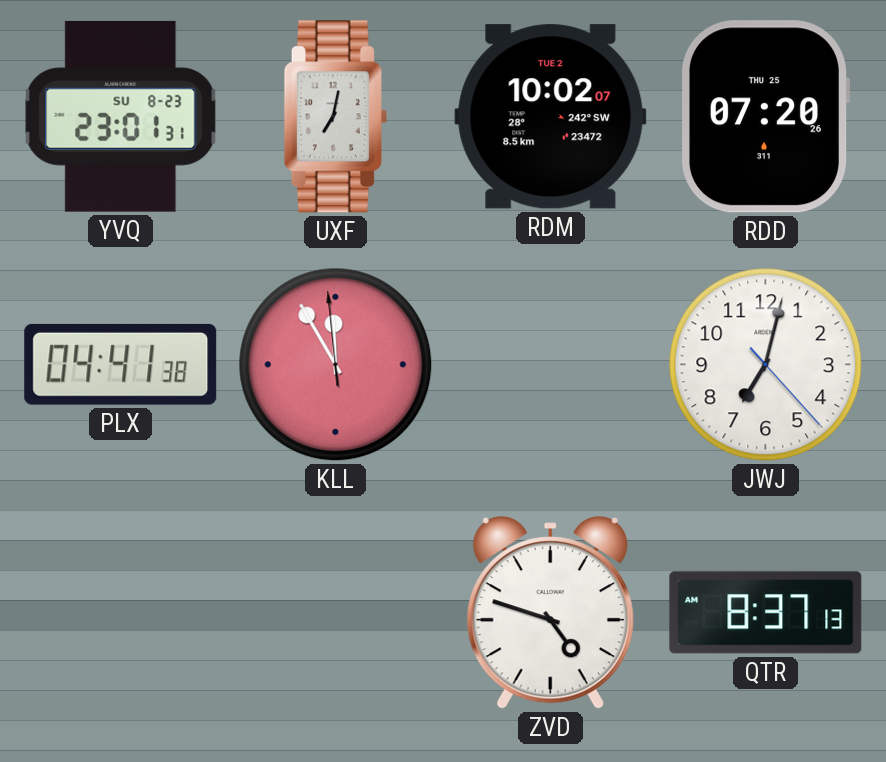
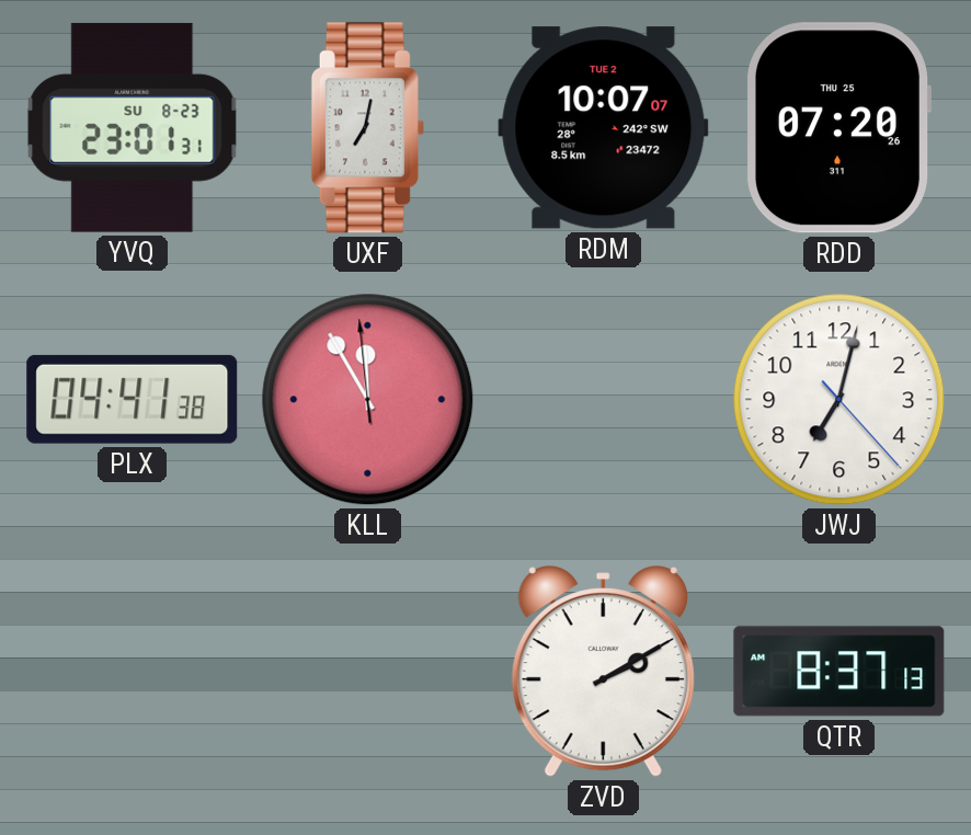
RDM: 10:02 -> 10:07
ZVD: 4:48 -> 2:10
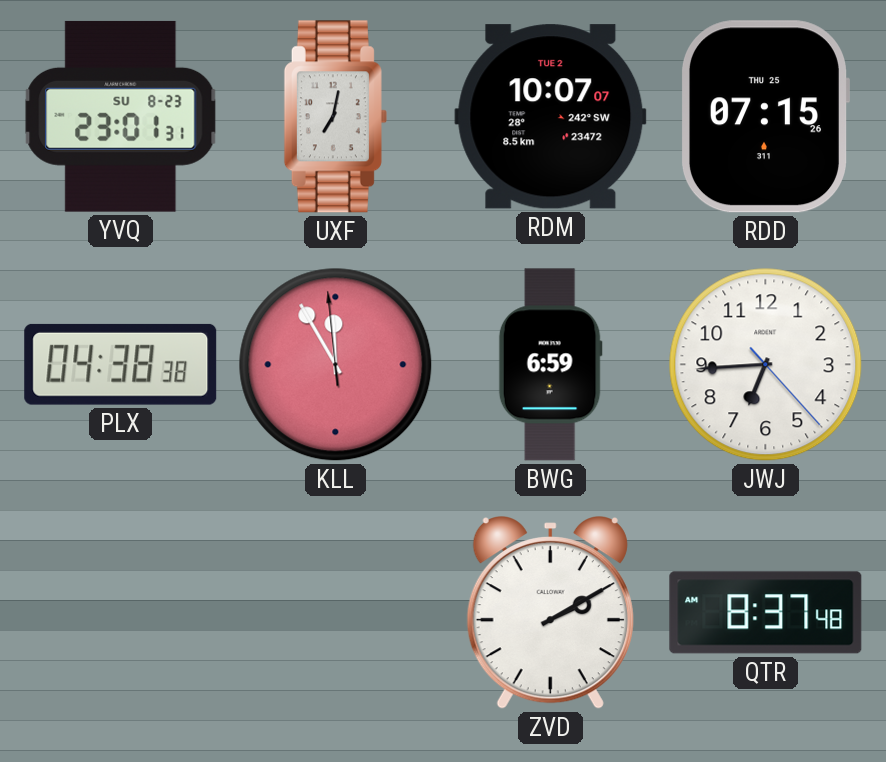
RDD: 07:20 -> 07:15
PLX: 04:41 -> 04:38
BWG: none -> 6:59
JWJ: 7:02 -> 6:44
QTR: 8:37:13 -> 8:37:48
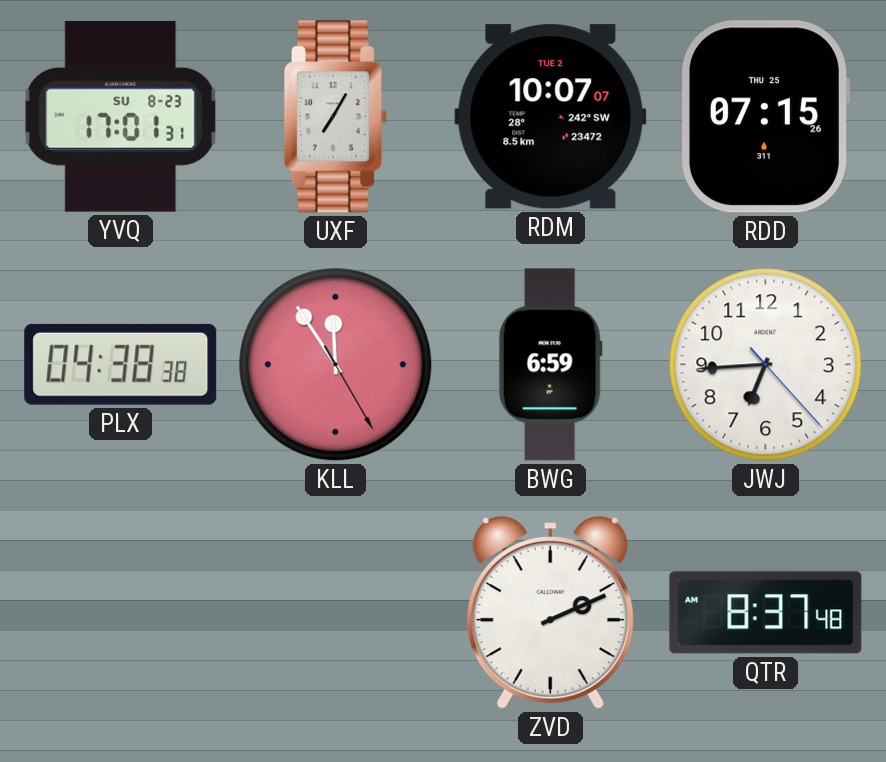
YVQ: 23:01 -> 17:01
UXF: 7:02 -> 7:05
KLL: 11:54:59 -> 11:54:25
ZVD: 2:10 -> 2:11
